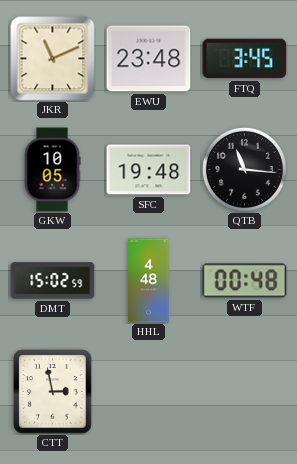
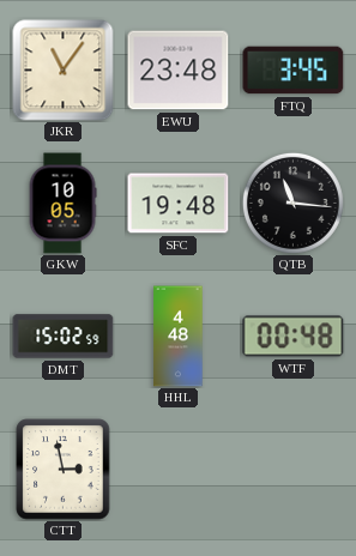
JKR: 11:11 -> 11:06
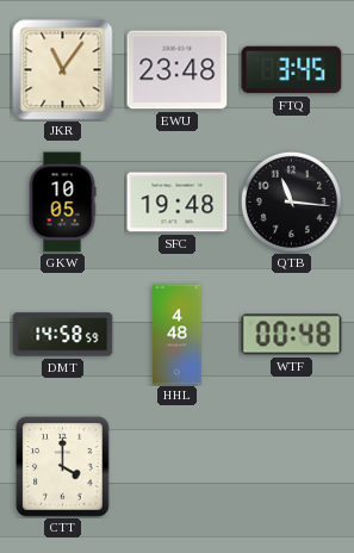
DMT: 15:02 -> 14:58
CTT: 2:58 -> 4:00
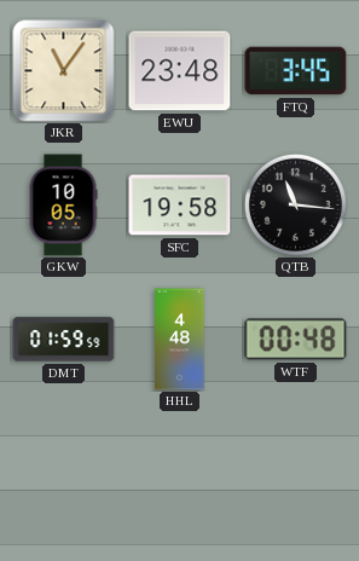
SFC: 19:48 -> 19:58
DMT: 14:58 -> 01:59
CTT: 4:00 -> none
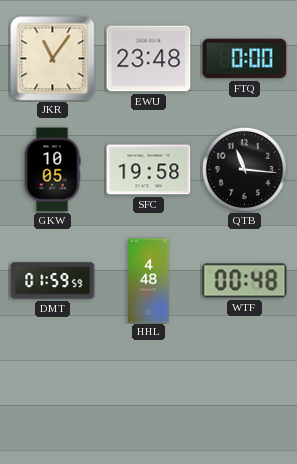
FTQ: 3:45 -> 0:00
